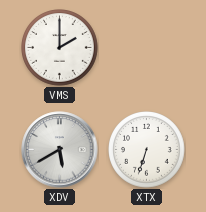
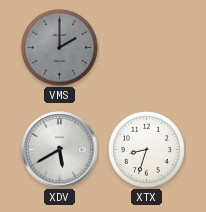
VMS dial: white -> grey
XTX: 6:33 -> 8:33
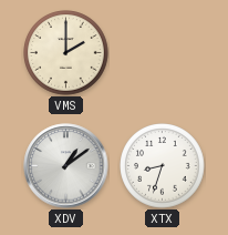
VMS dial: grey -> cream
XDV: 5:40 -> 1:09
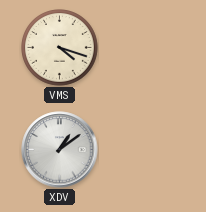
VMS: 2:00 -> 4:18
XTX: 8:33 -> none
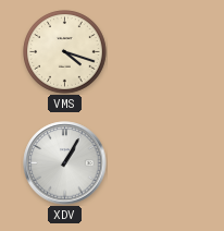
XDV: 1:09 -> 1:05
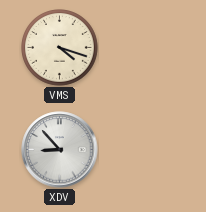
XDV: 1:05 -> 8:53
